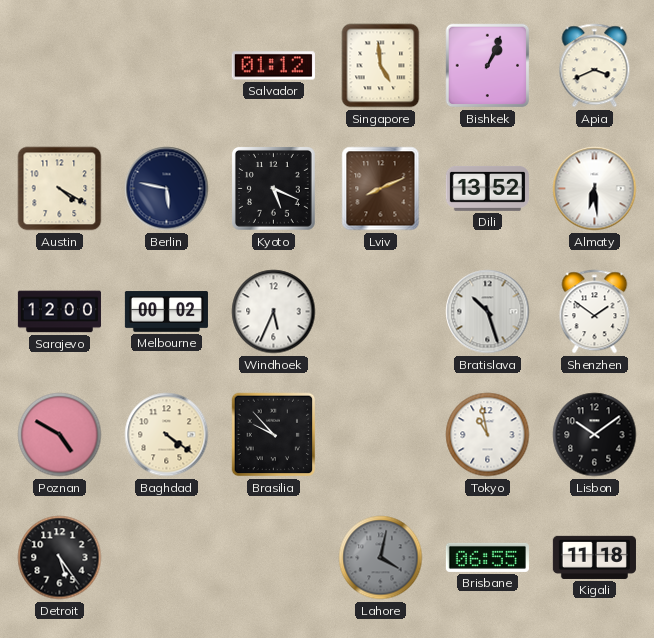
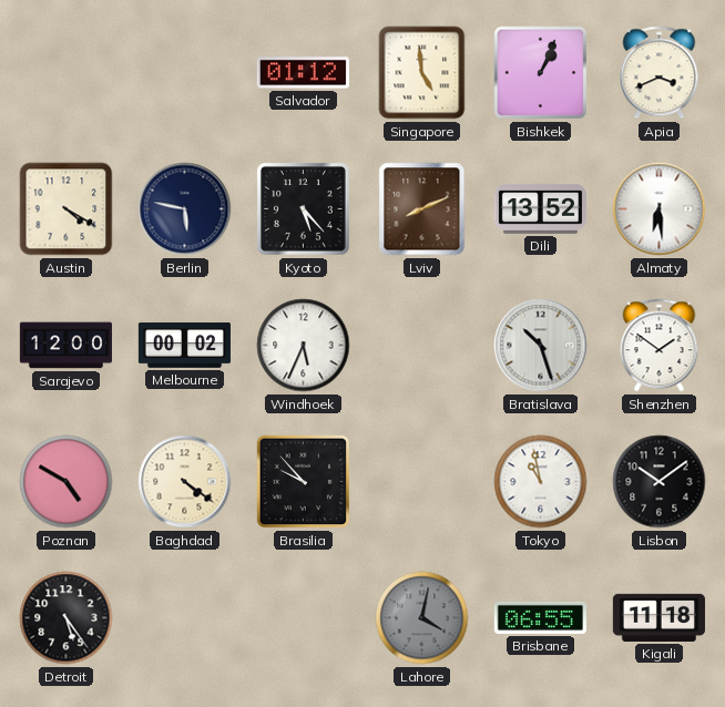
Kyoto: 5:19 -> 5:23
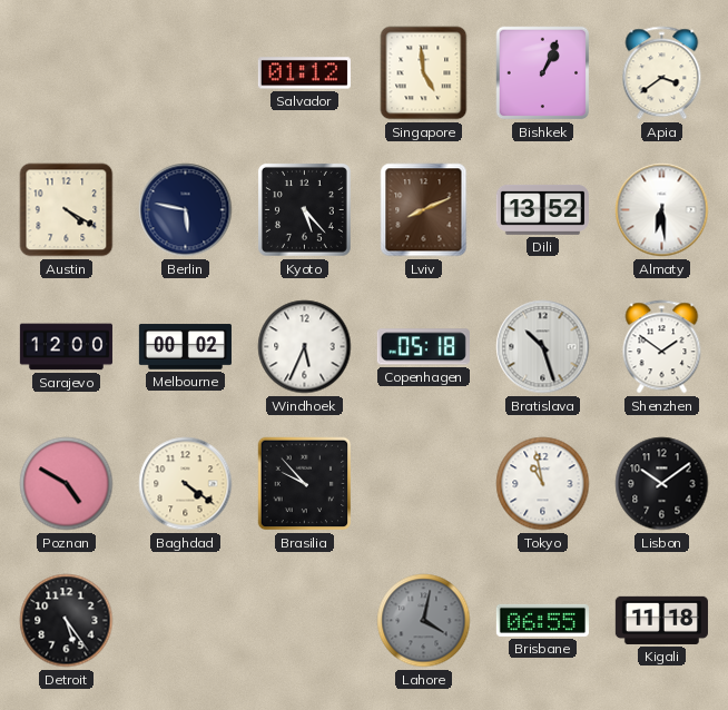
Apia: 3:41 -> 3:39
Copenhagen: none -> 05:18
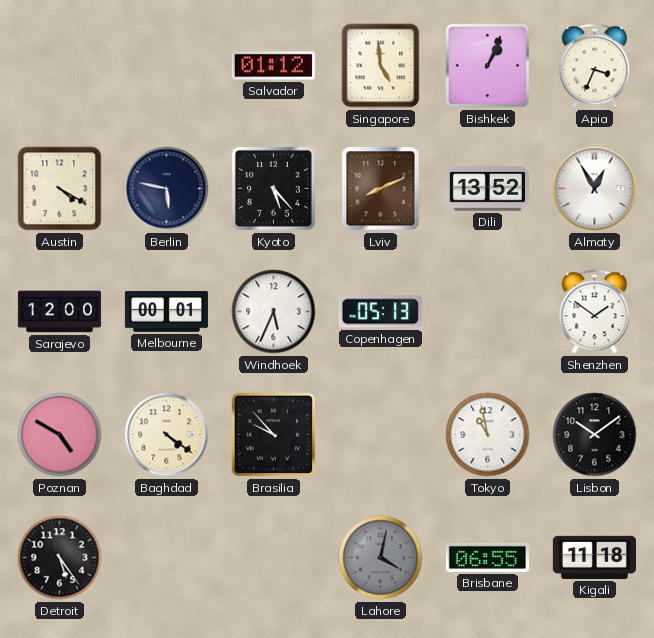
Apia: 3:39 -> 3:34
Almaty: 6:29 -> 12:55
Melbourne: 00:02 -> 00:01
Copenhagen: 05:18 -> 05:13
Bratislava: 10:27 -> none
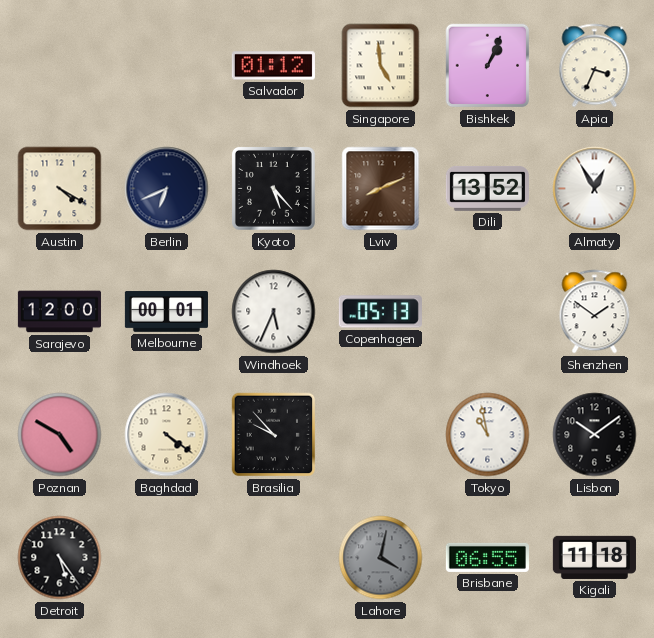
Berlin: 5:47 -> 6:41
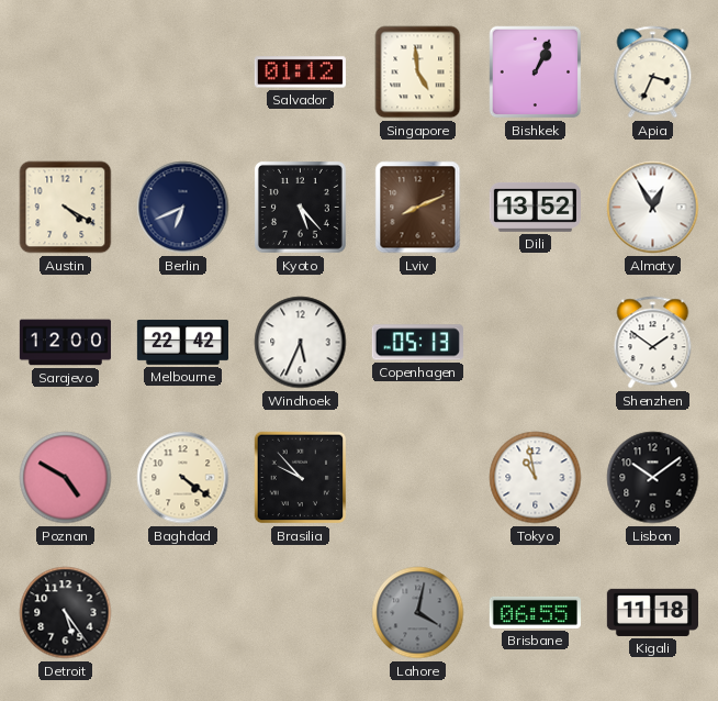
Melbourne: 00:01 -> 22:42
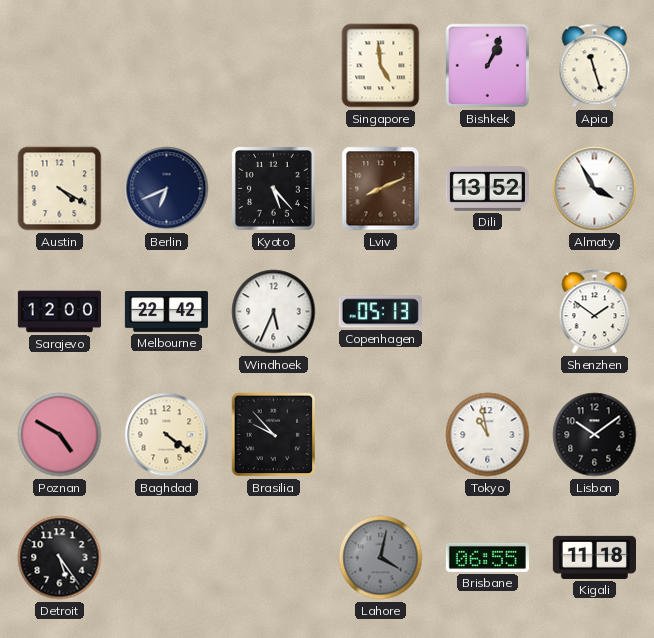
Salvador: 01:12 -> none
Apia: 3:34 -> 11:27
Almaty: 12:55 -> 3:55
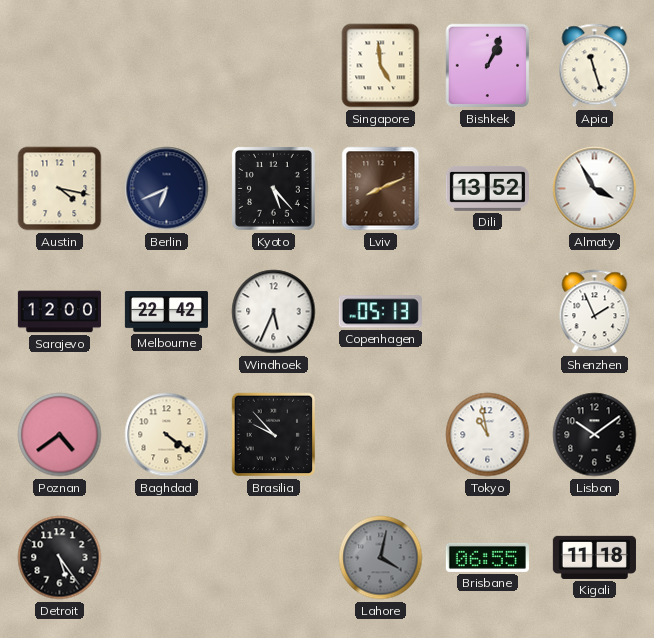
Austin: 4:20 -> 4:17
Shenzhen: 1:51 -> 1:56
Poznan: 4:50 -> 4:39
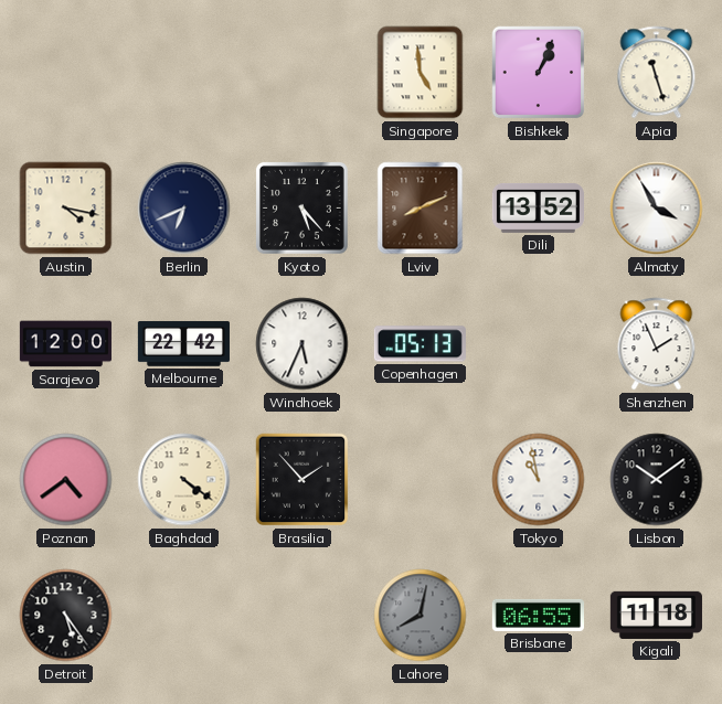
Brasilia: 9:53 -> 1:53
Lahore: 4:02 -> 8:02
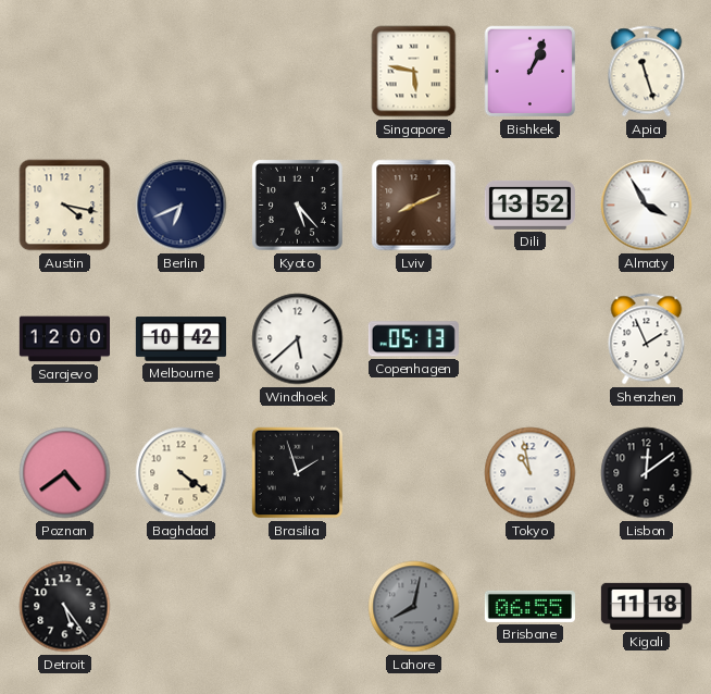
Singapore: 4:59 -> 5:47
Melbourne: 22:42 -> 10:42
Windhoek: 5:34 -> 5:38
Brasilia: 1:53 -> 1:57
Lisbon: 10:09 -> 12:09
